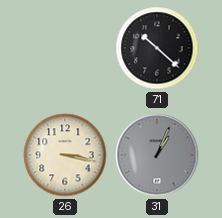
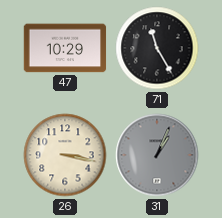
47: none -> 10:29
71: 10:22 -> 11:25
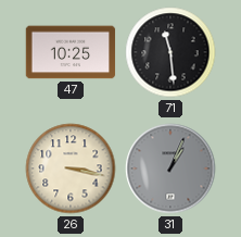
47: 10:29 -> 10:25
71: 11:25 -> 11:29
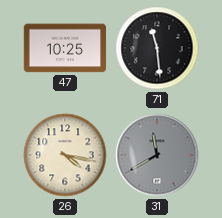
26: 3:17 -> 4:17
31: 1:04 -> 11:40
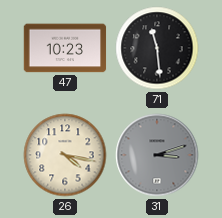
47: 10:25 -> 10:23
31: 11:40 -> 3:12
